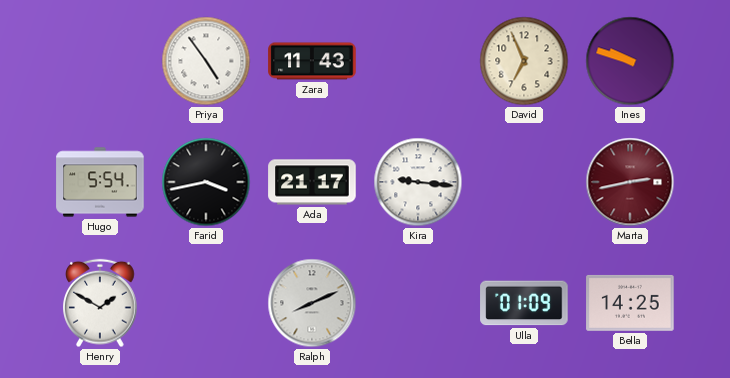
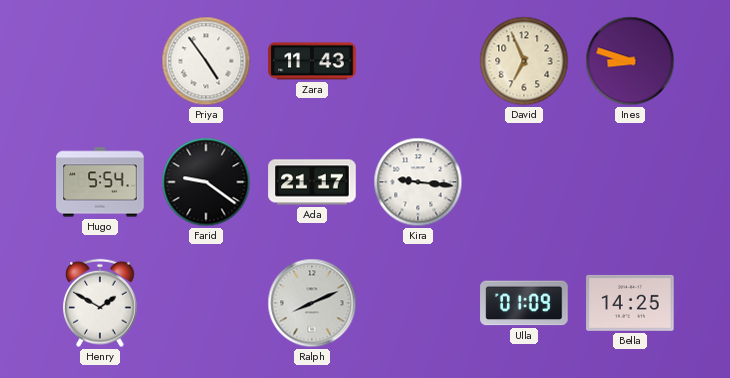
Ines: 9:48 -> 8:48
Farid: 3:43 -> 9:21
Marta: 2:43 -> none
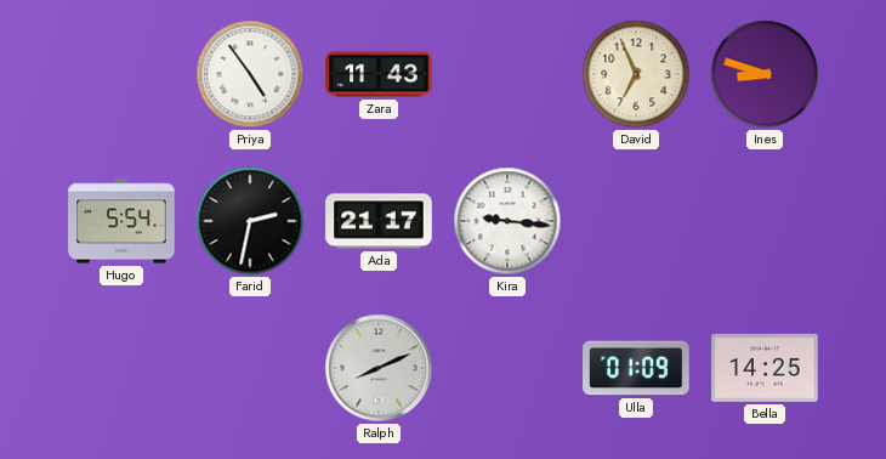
Farid: 9:21 -> 2:32
Henry: 1:50 -> none
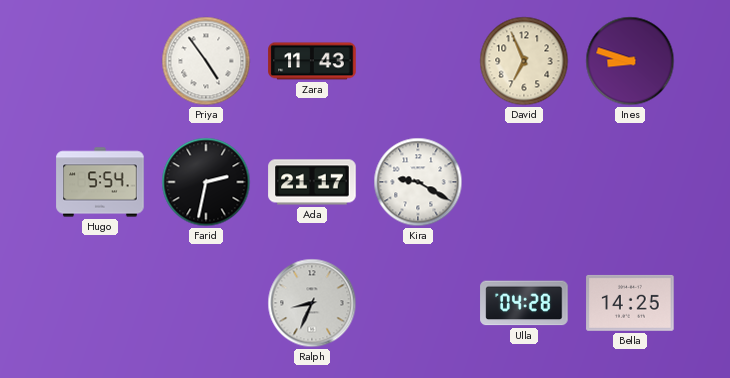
Kira: 9:16 -> 9:20
Ralph: 8:11 -> 8:34
Ulla: 01:09 -> 04:28
